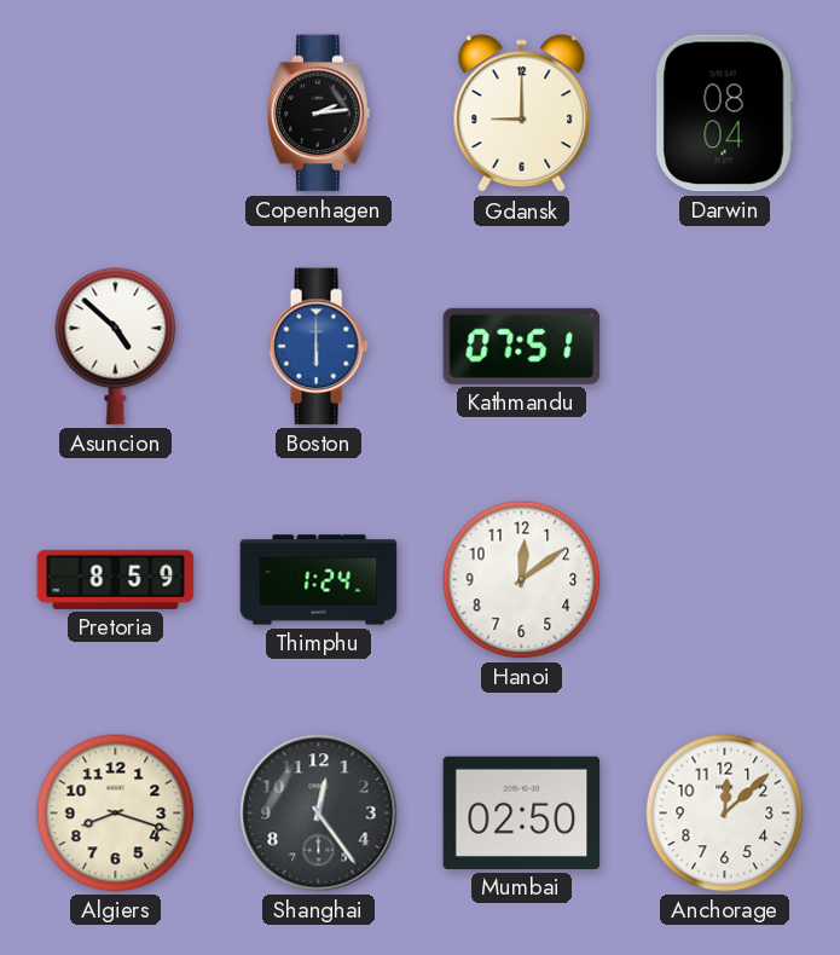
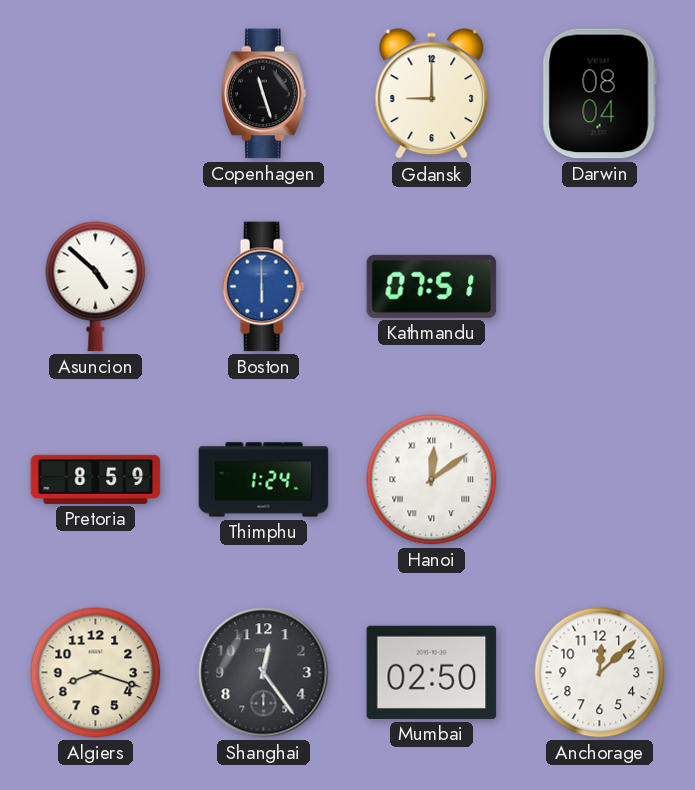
Copenhagen: 2:14 -> 11:27
Hanoi numerals: Arabic -> Roman
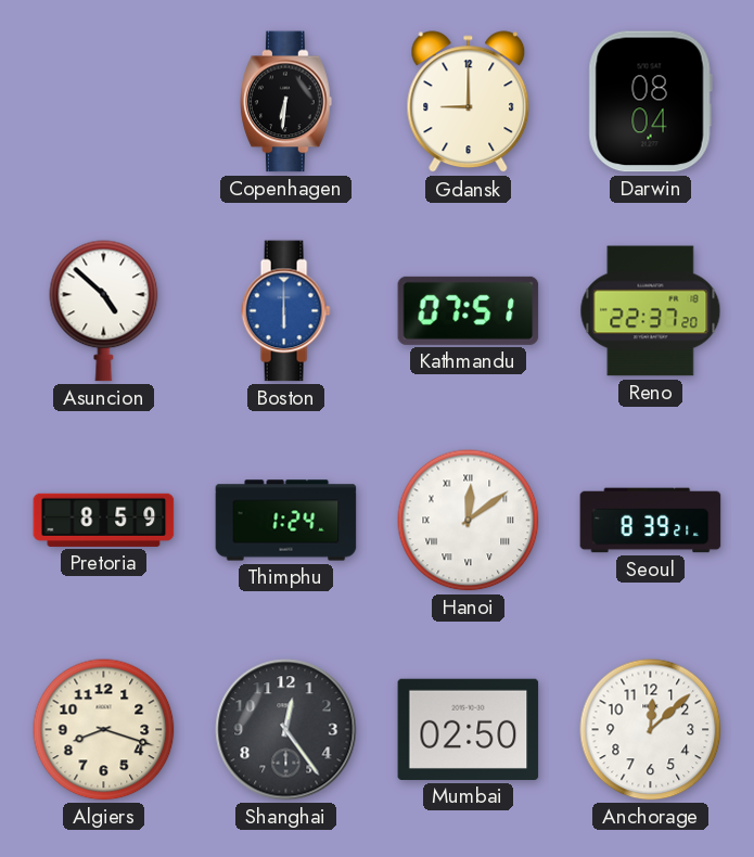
Copenhagen: 11:27 -> 6:31
Reno: none -> 22:37
Seoul: none -> 8:39
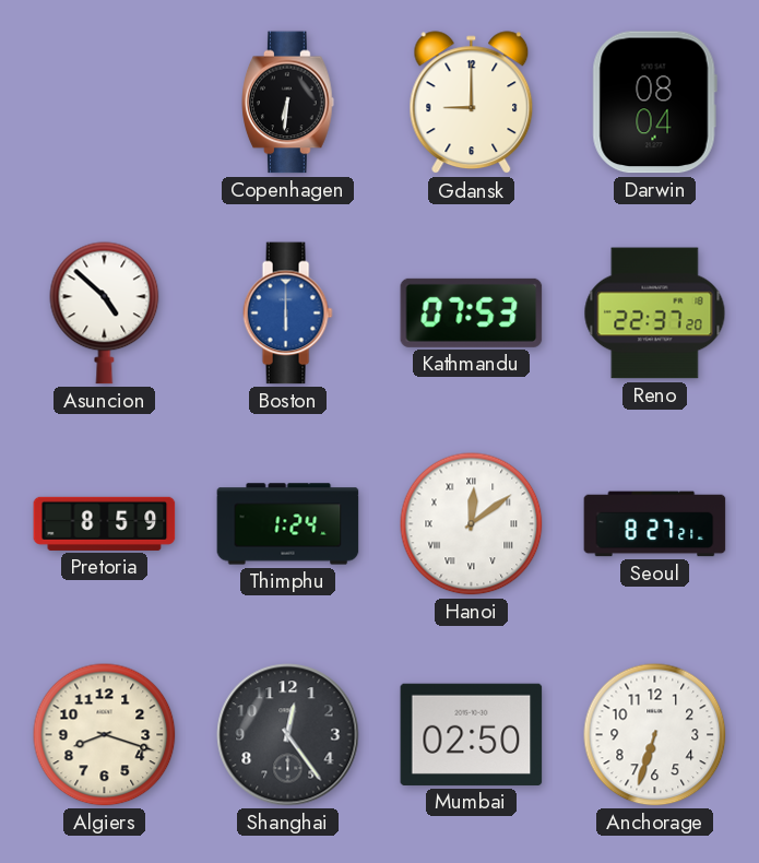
Kathmandu: 07:51 -> 07:53
Seoul: 8:39 -> 8:27
Anchorage: 12:08 -> 6:33
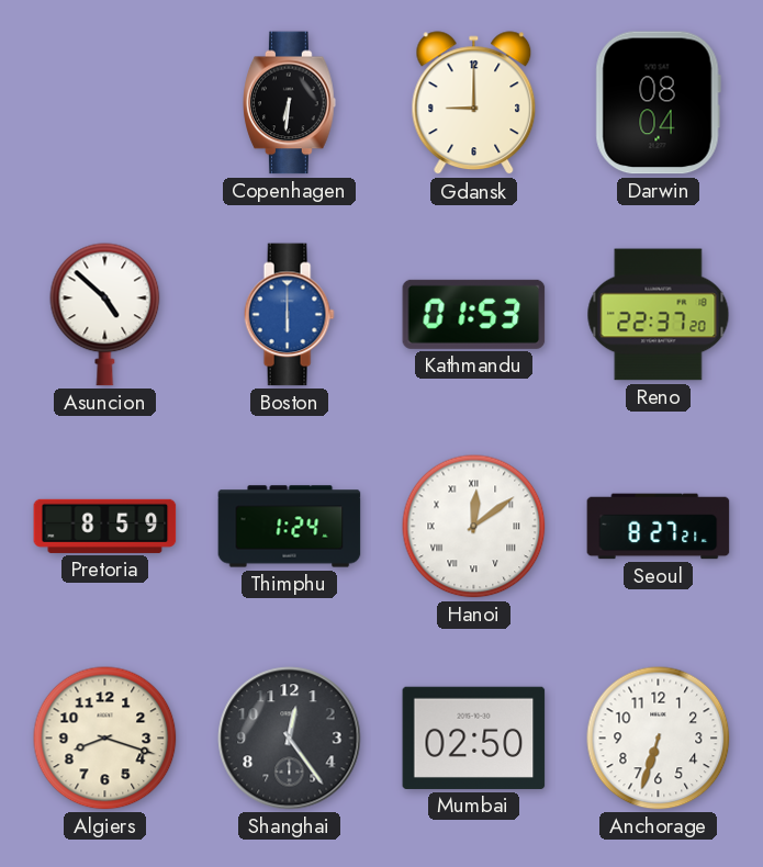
Kathmandu: 07:53 -> 01:53
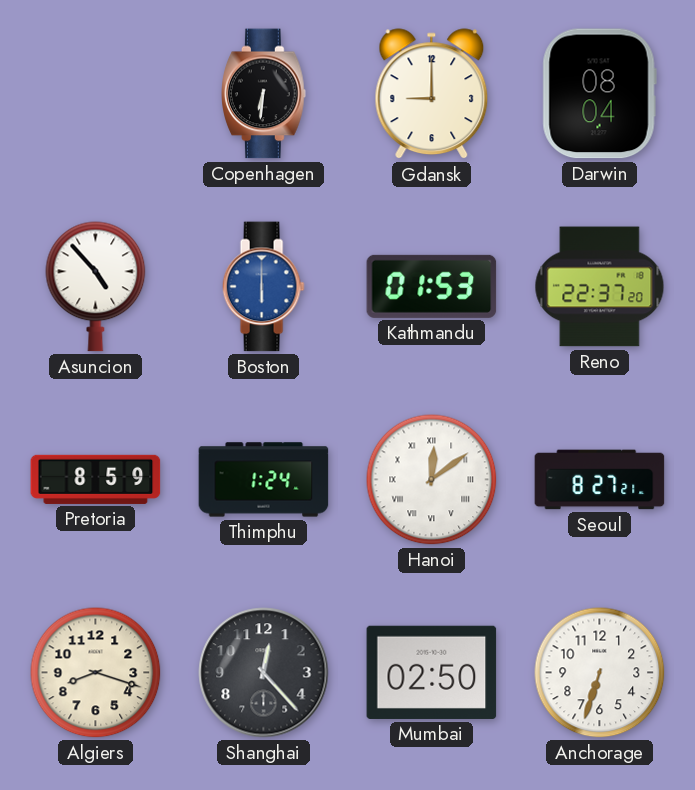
Asuncion: 4:52 -> 4:53
Shanghai: 12:24 -> 12:23
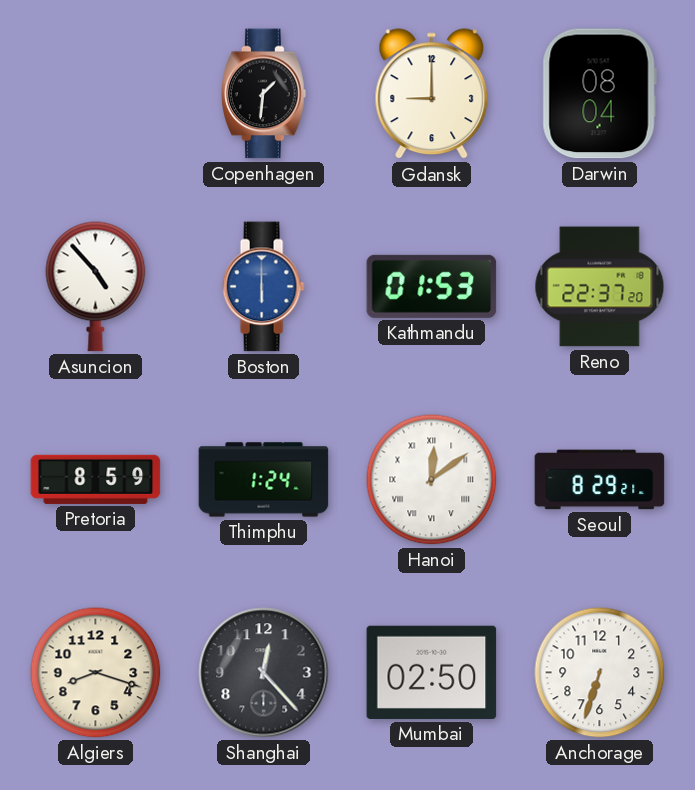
Copenhagen: 6:31 -> 1:31
Seoul: 8:27 -> 8:29
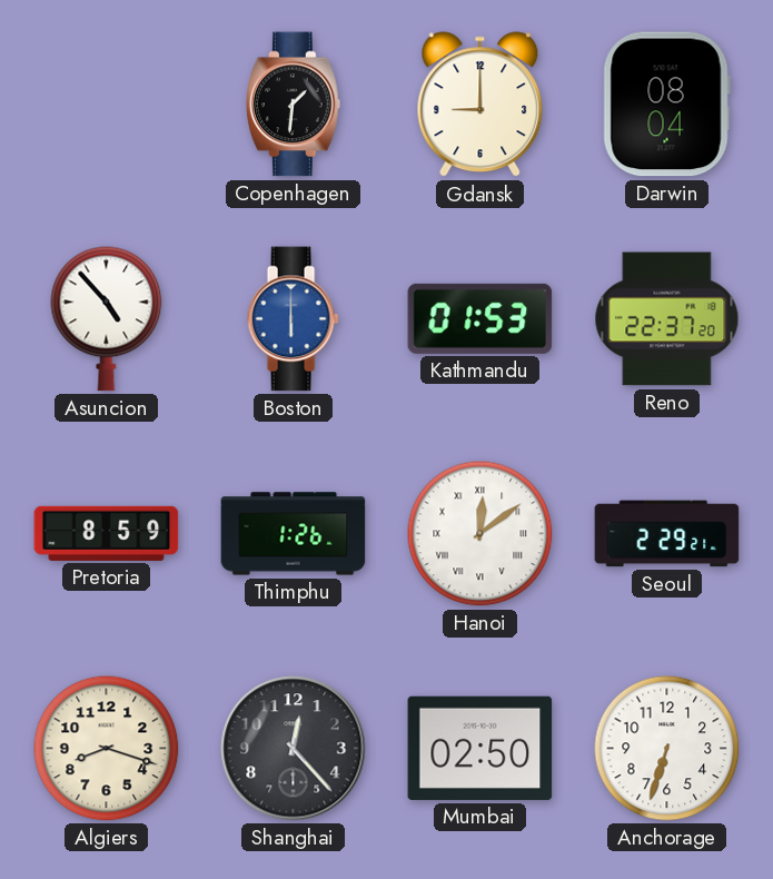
Thimphu: 1:24 -> 1:26
Seoul: 8:29 -> 2:29
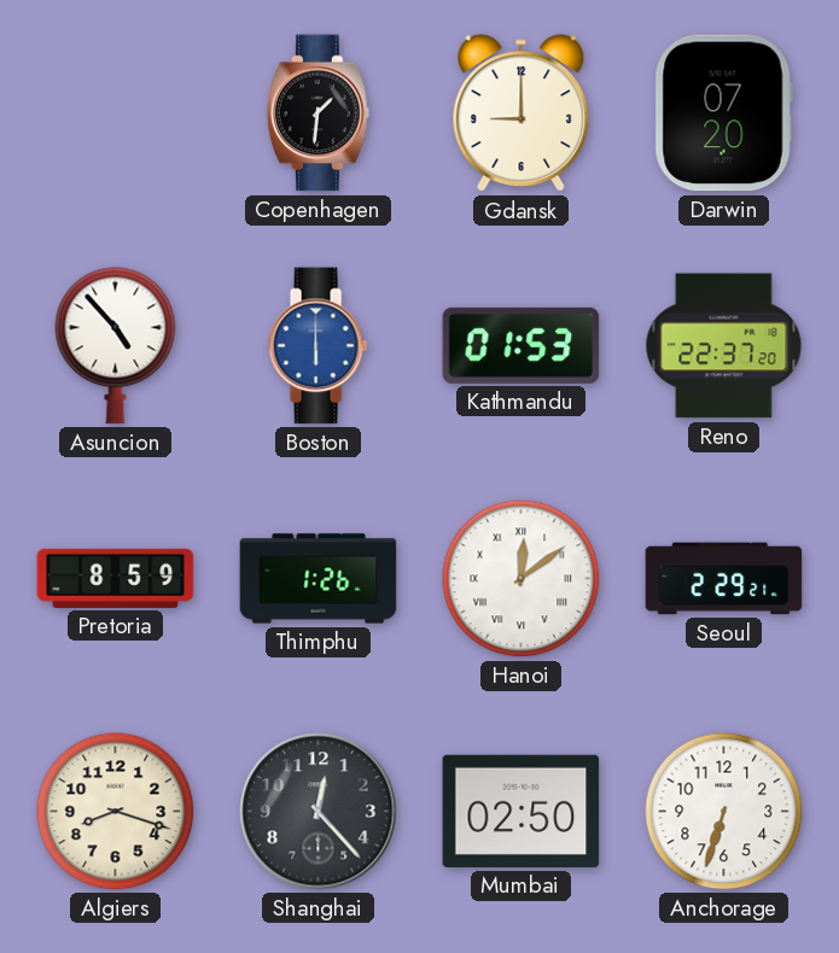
Darwin: 08:04 -> 07:20
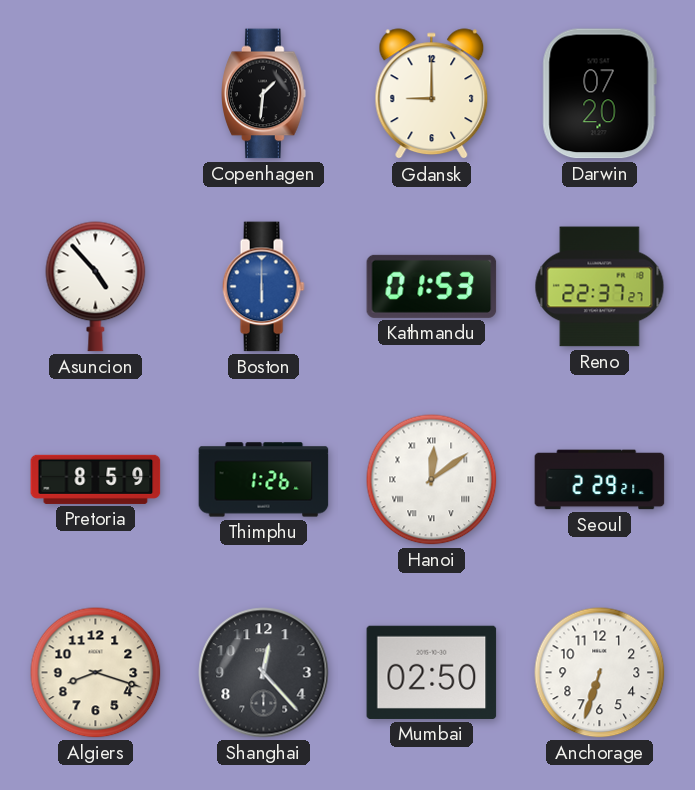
Reno: 22:37:20 -> 22:37:27
